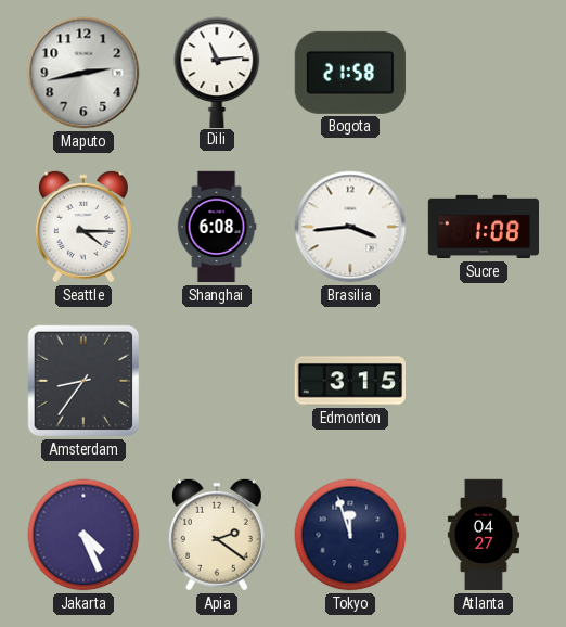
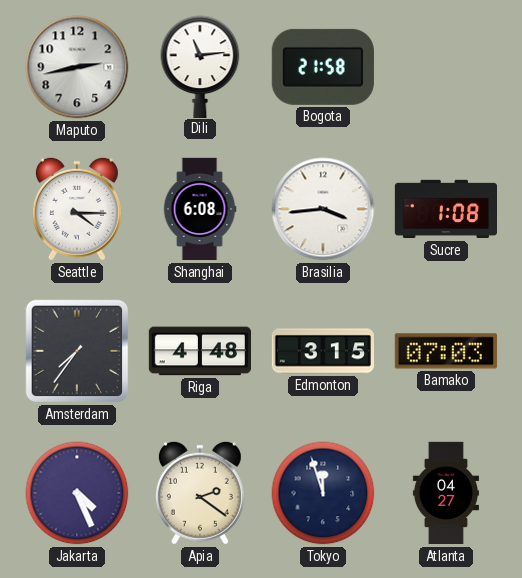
Amsterdam: 8:36 -> 7:36
Riga: none -> 4:48
Bamako: none -> 07:03
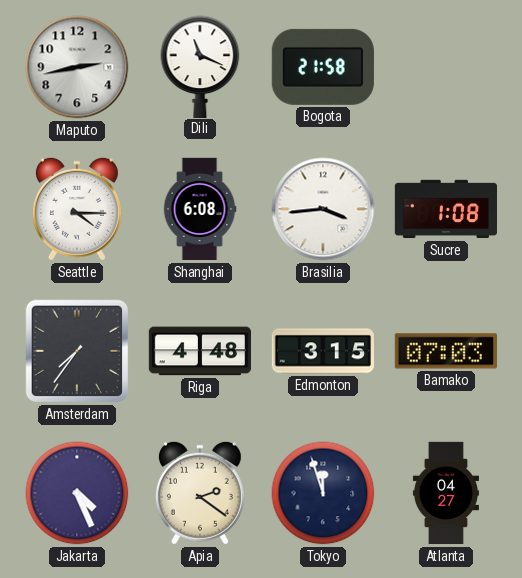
Dili: 11:14 -> 11:19
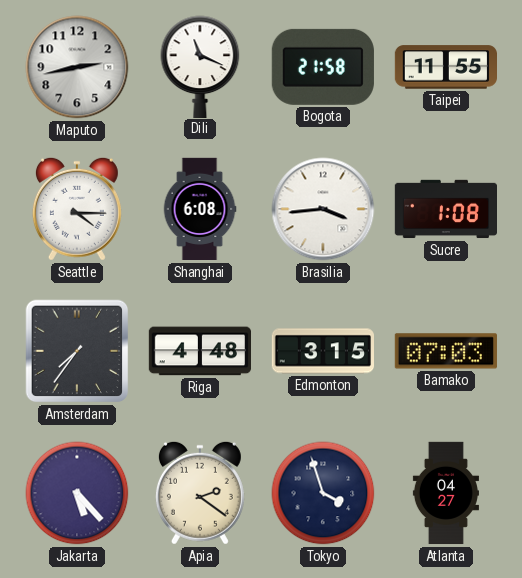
Taipei: none -> 11:55
Jakarta: 4:26 -> 5:23
Tokyo: 11:57 -> 3:57
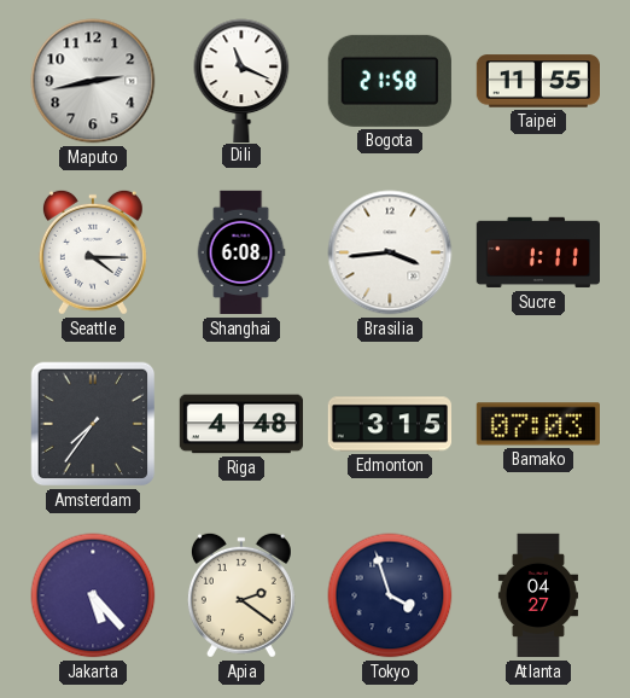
Sucre: 1:08 -> 1:11
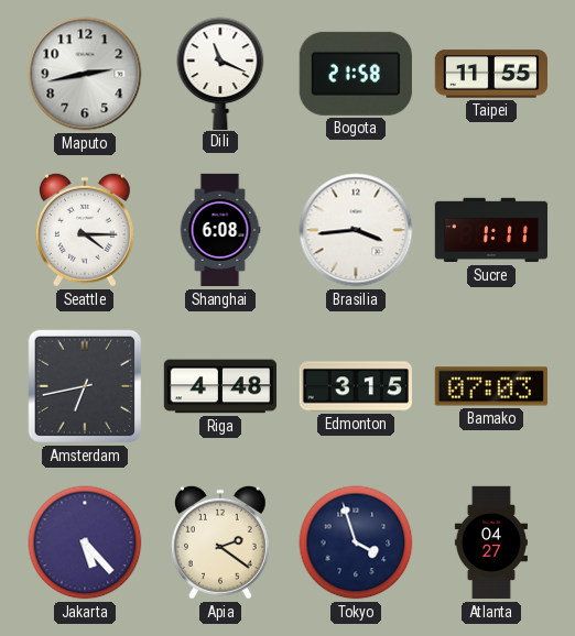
Amsterdam: 7:36 -> 6:43
